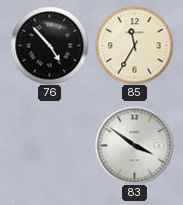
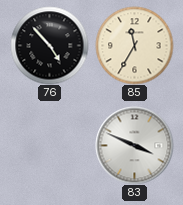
83: 3:51 -> 3:49
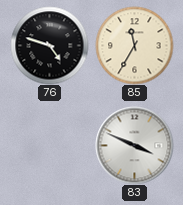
76: 4:53 -> 4:48
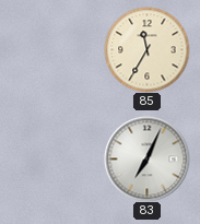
76: 4:48 -> none
83: 3:49 -> 7:04
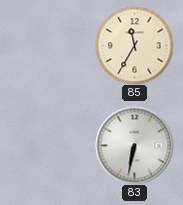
83: 7:04 -> 6:32
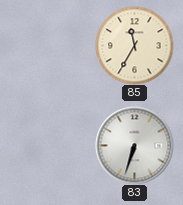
83: 6:32 -> 6:33
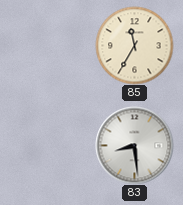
83: 6:33 -> 8:29
